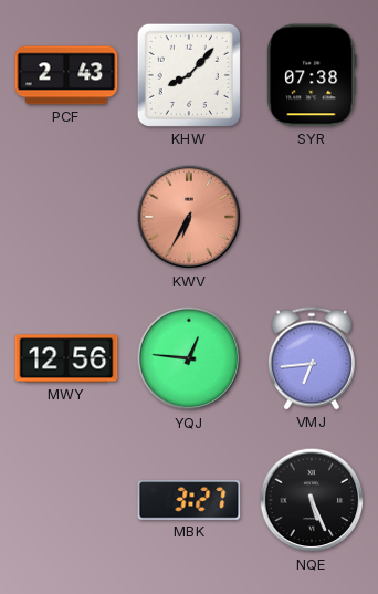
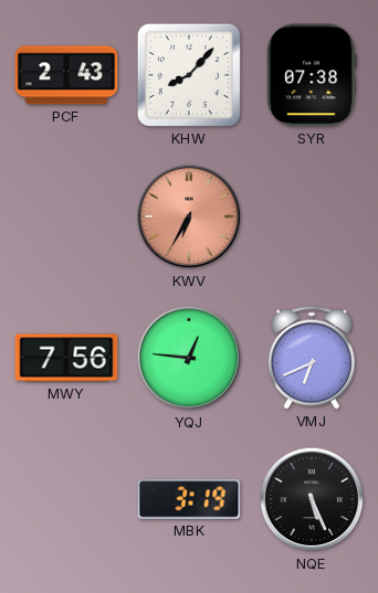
MWY: 12:56 -> 7:56
VMJ: 6:44 -> 6:41
MBK: 3:27 -> 3:19
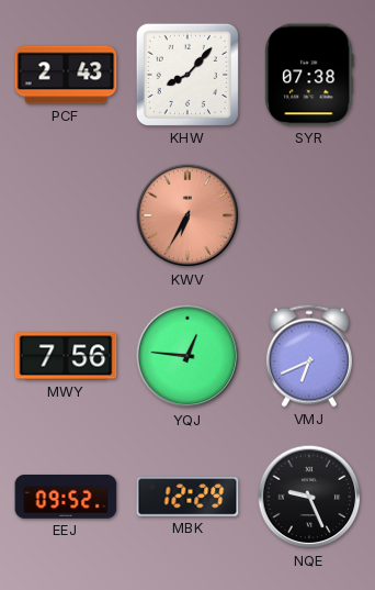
EEJ: none -> 09:52
MBK: 3:19 -> 12:29
NQE: 5:26 -> 9:26
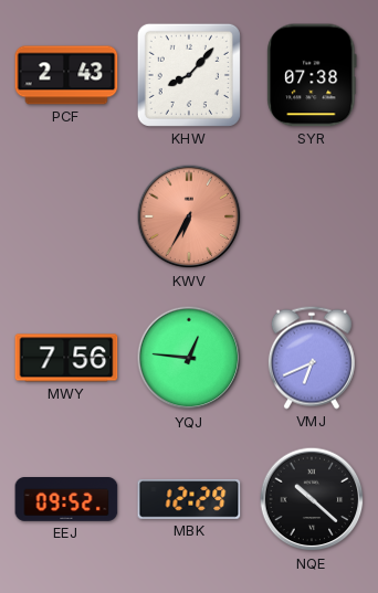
NQE: 9:26 -> 10:22
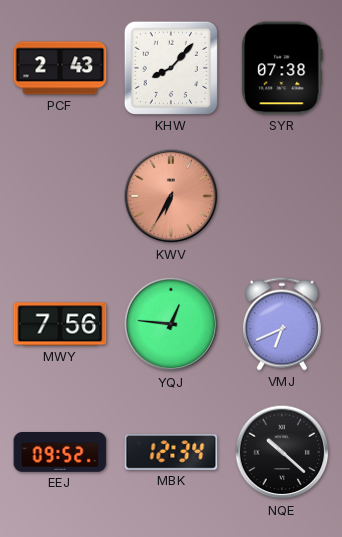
MBK: 12:29 -> 12:34
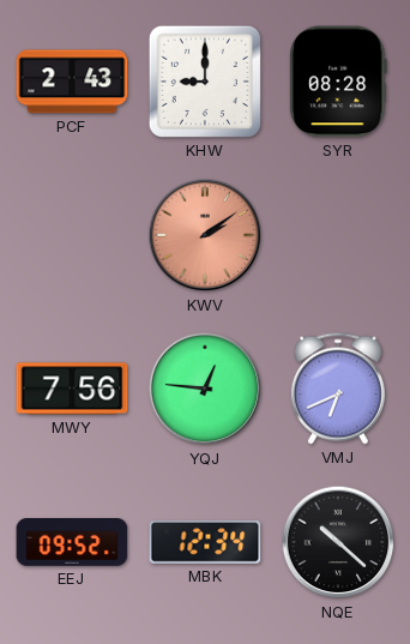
KHW: 8:07 -> 9:00
SYR: 07:38 -> 08:28
KWV: 6:35 -> 2:09
